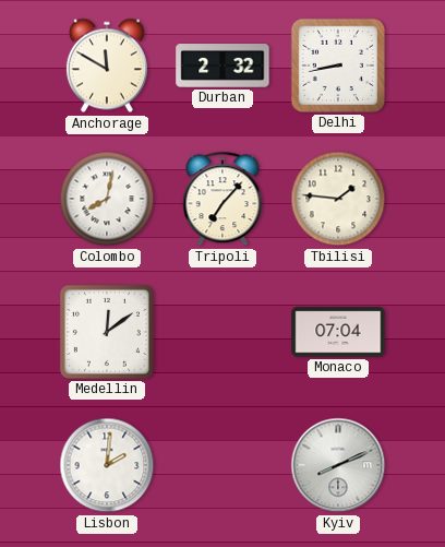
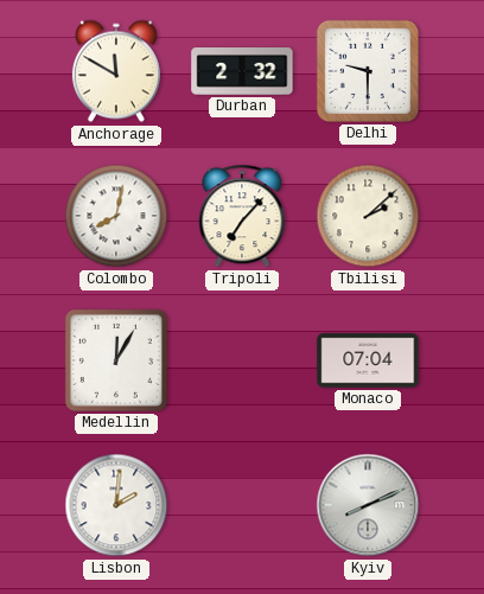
Delhi: 8:43 -> 9:30
Tbilisi: 1:46 -> 2:08
Medellin: 12:09 -> 12:05
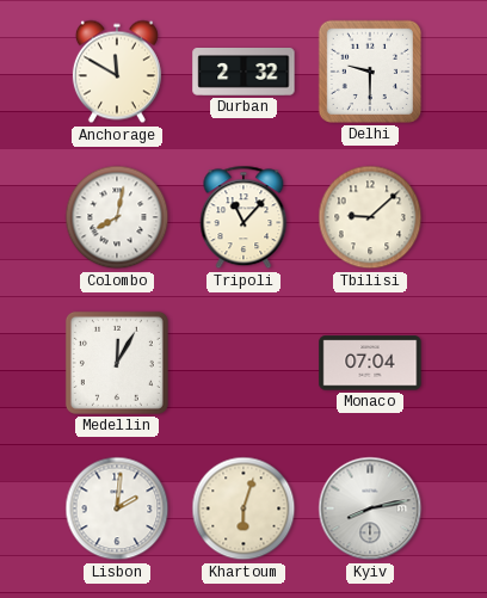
Tripoli: 7:07 -> 11:07
Tbilisi: 2:08 -> 9:08
Khartoum: none -> 6:03
Kyiv: 8:11 -> 8:13
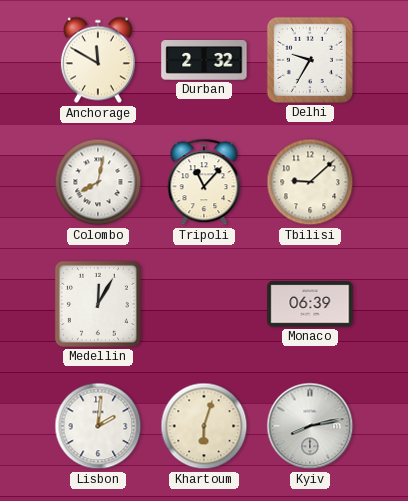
Delhi: 9:30 -> 9:35
Monaco: 07:04 -> 06:39
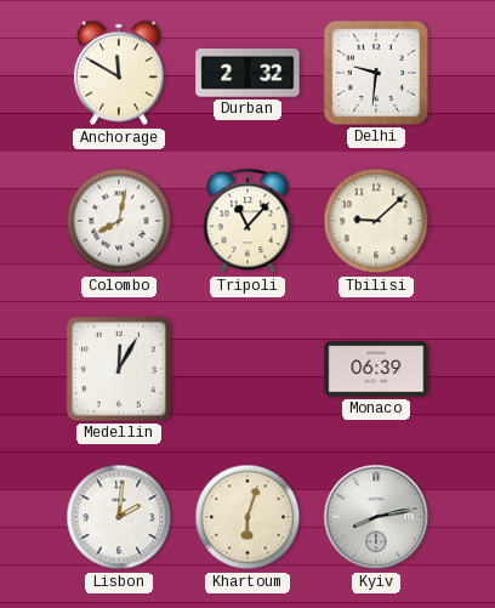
Delhi: 9:35 -> 9:31
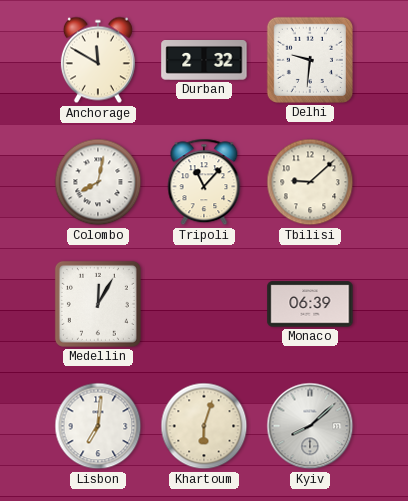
Lisbon: 2:01 -> 7:01
Kyiv: 8:13 -> 8:08
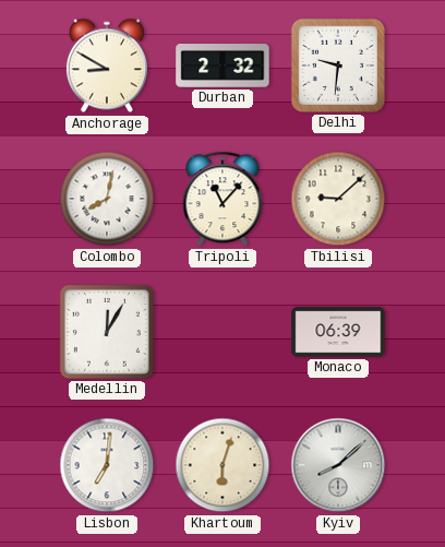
Anchorage: 11:50 -> 8:50
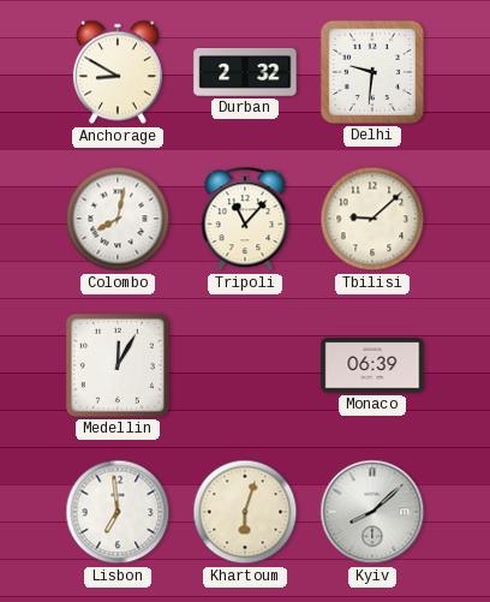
Lisbon: 7:01 -> 6:59
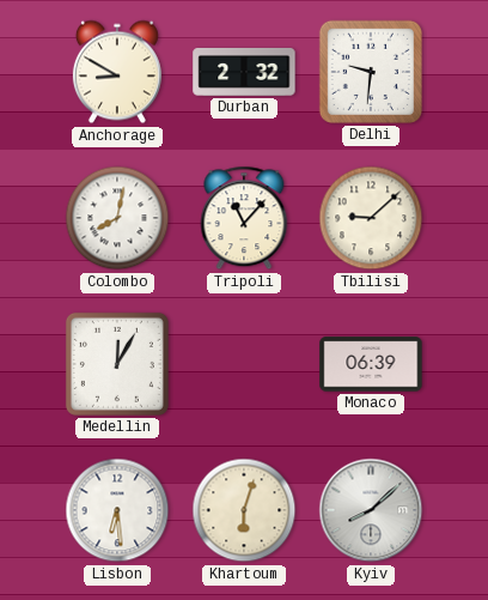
Lisbon: 6:59 -> 6:29
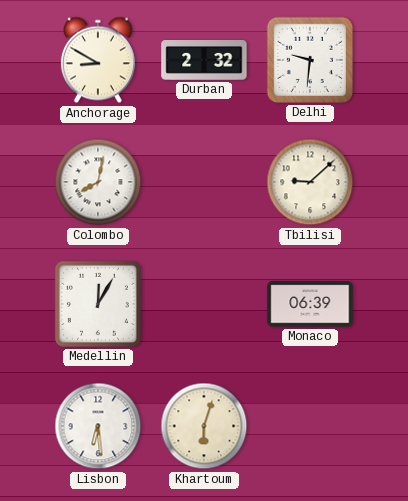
Tripoli: 11:07 -> none
Kyiv: 8:08 -> none
